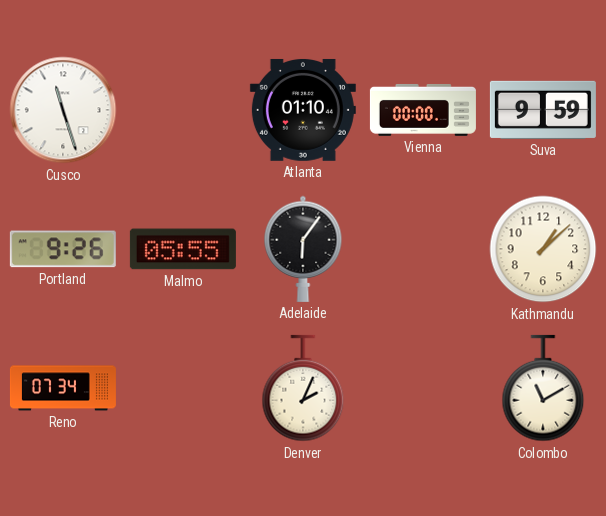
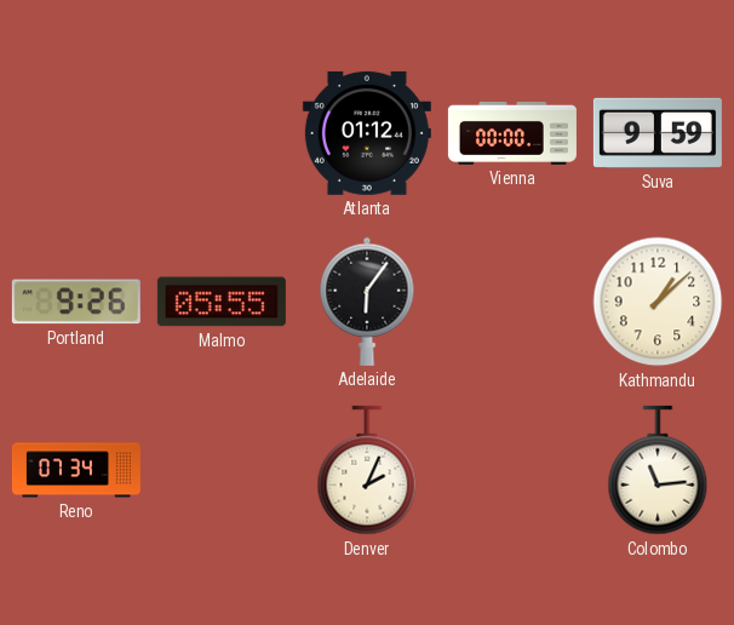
Cusco: 11:27 -> none
Atlanta: 01:10 -> 01:12
Colombo: 11:10 -> 11:14
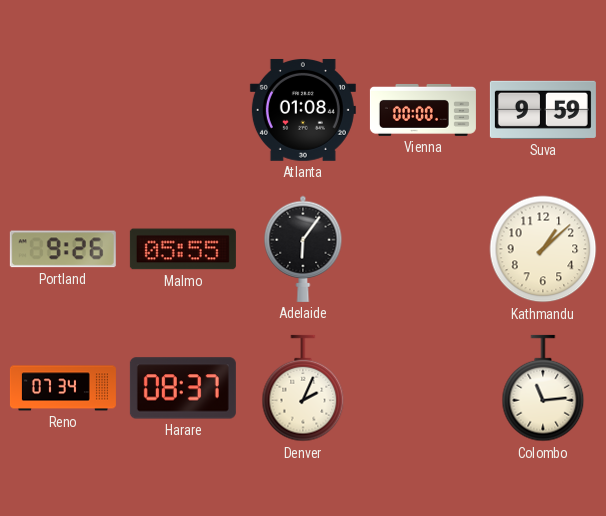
Atlanta: 01:12 -> 01:08
Harare: none -> 08:37
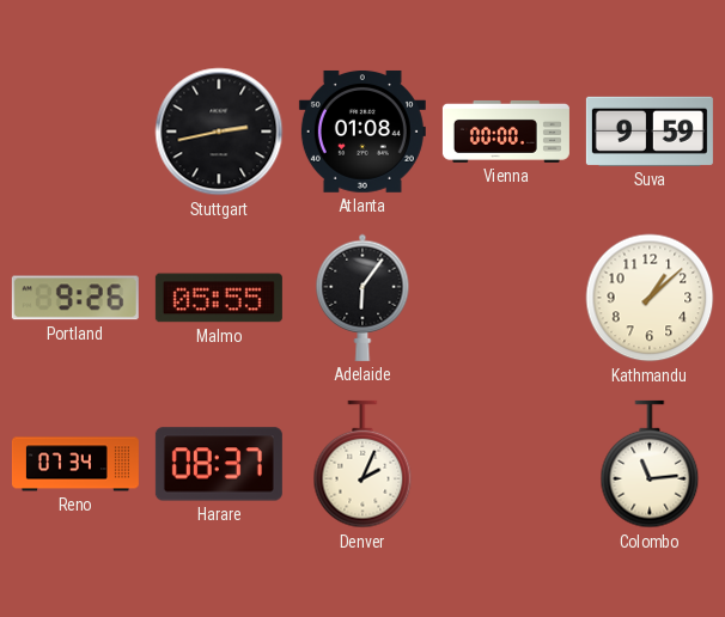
Stuttgart: none -> 2:43
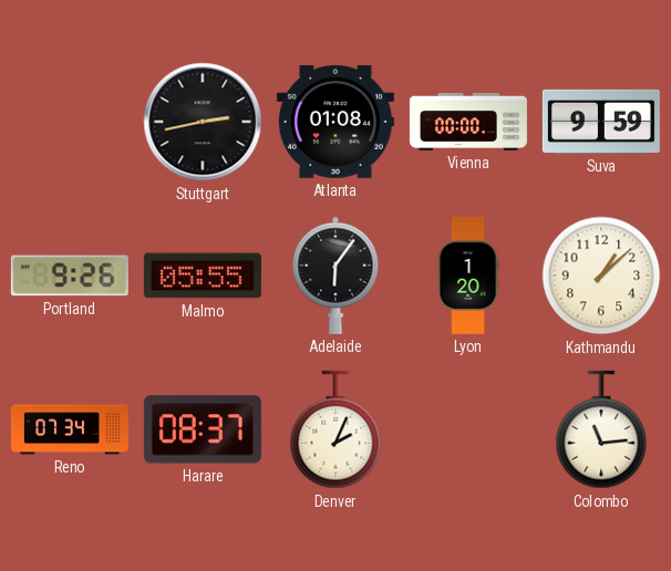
Lyon: none -> 1:20
